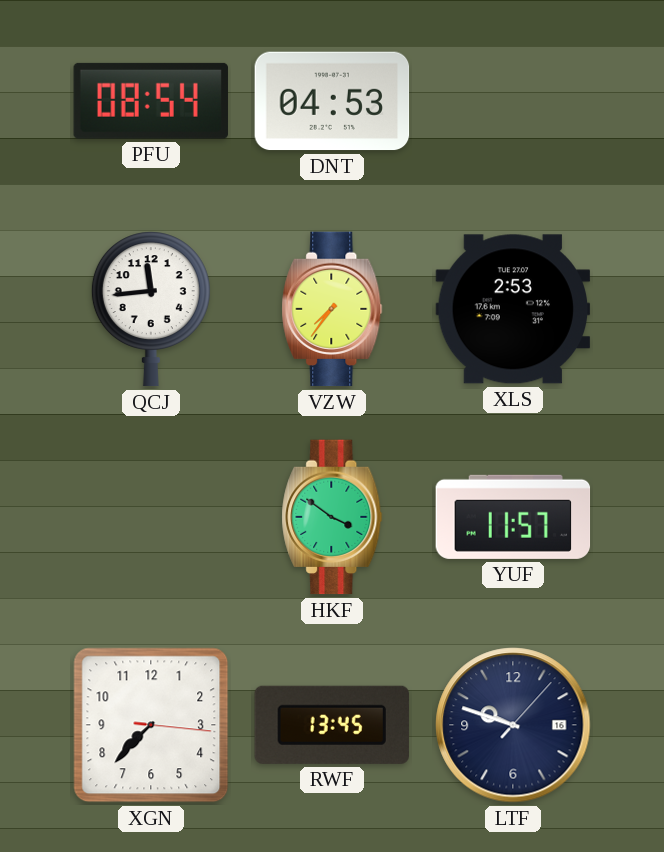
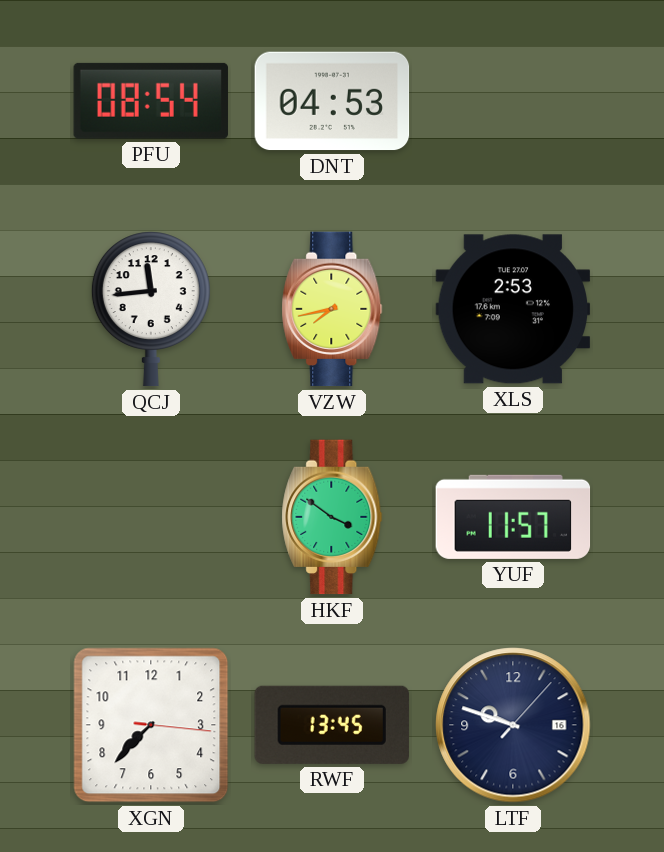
VZW: 7:36 -> 7:43
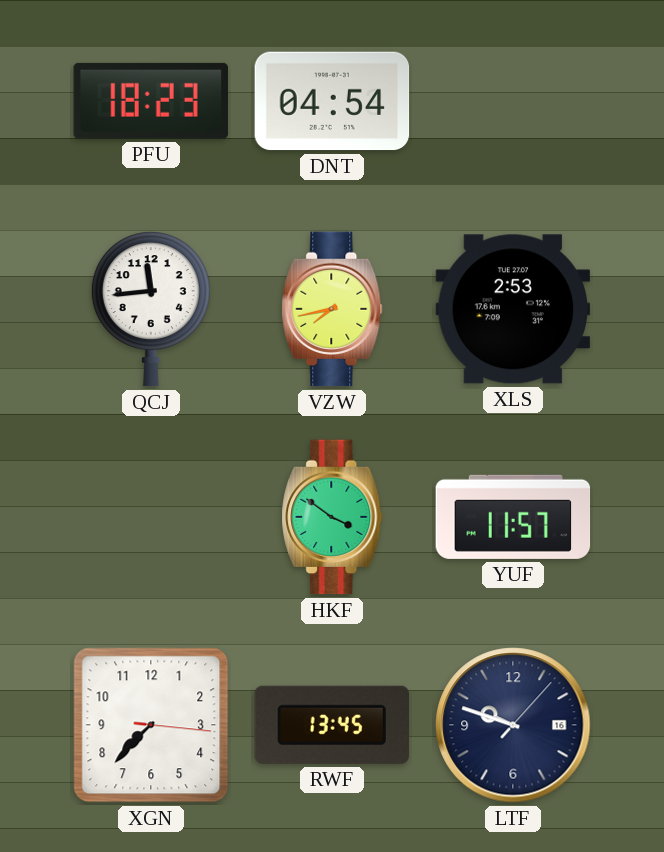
PFU: 08:54 -> 18:23
DNT: 04:53 -> 04:54
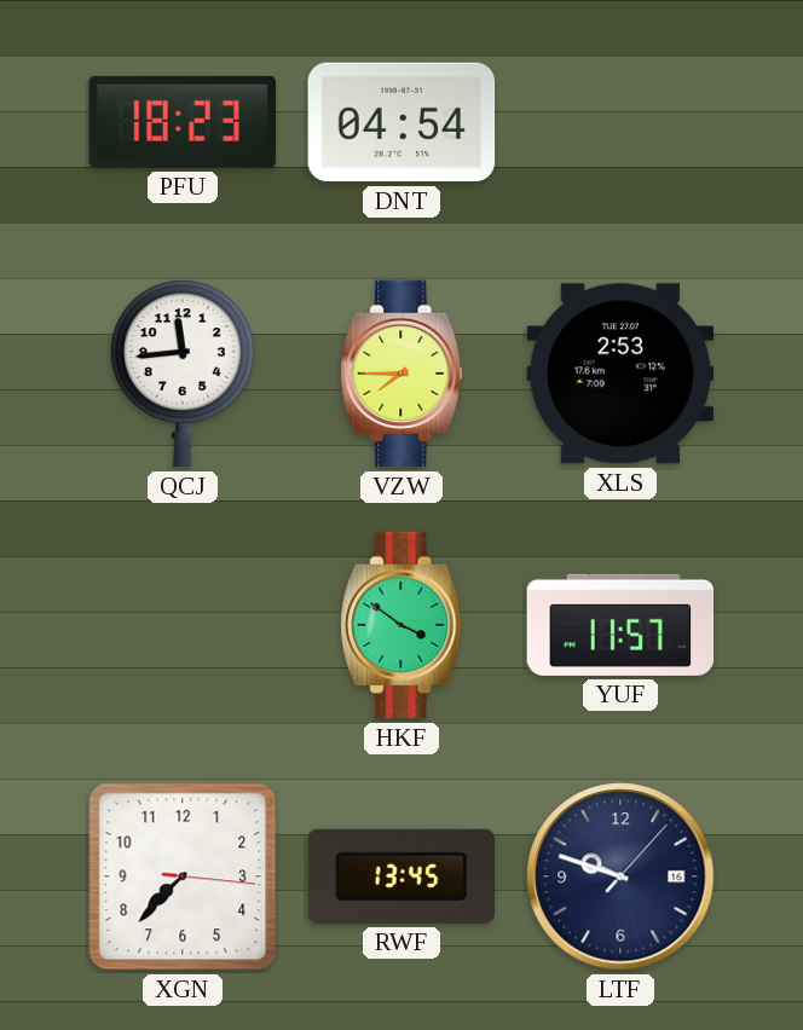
VZW: 7:43 -> 7:45
